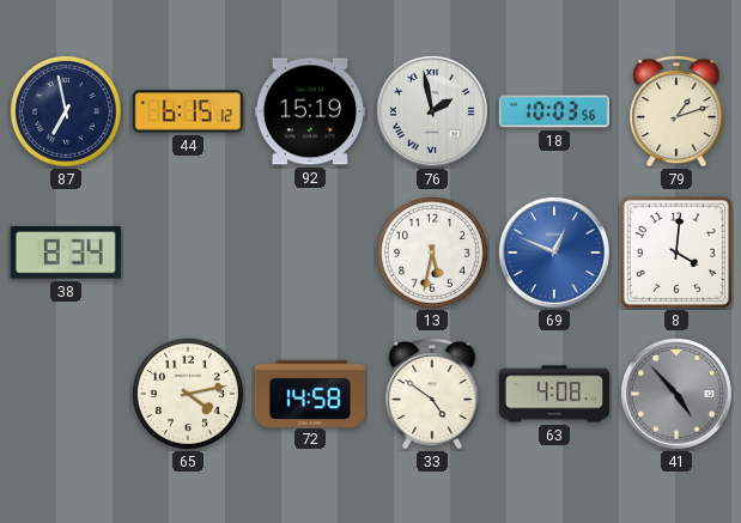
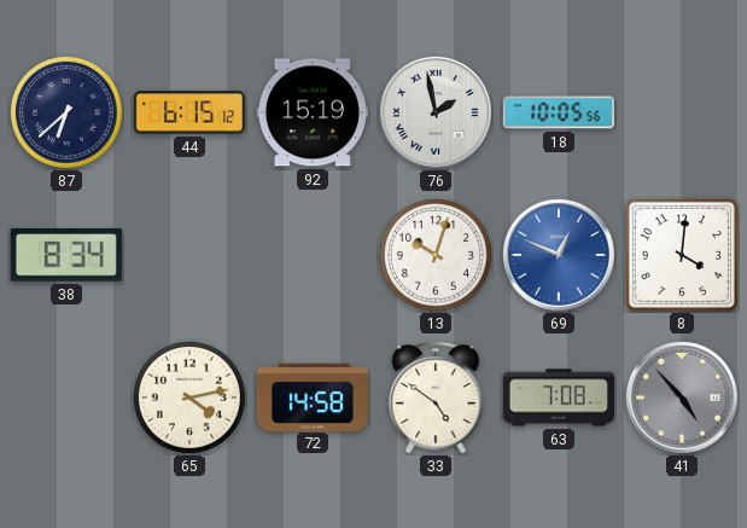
87: 6:58 -> 6:38
18: 10:03 -> 10:05
79: 1:12 -> none
13: 5:32 -> 10:03
63: 4:08 -> 7:08
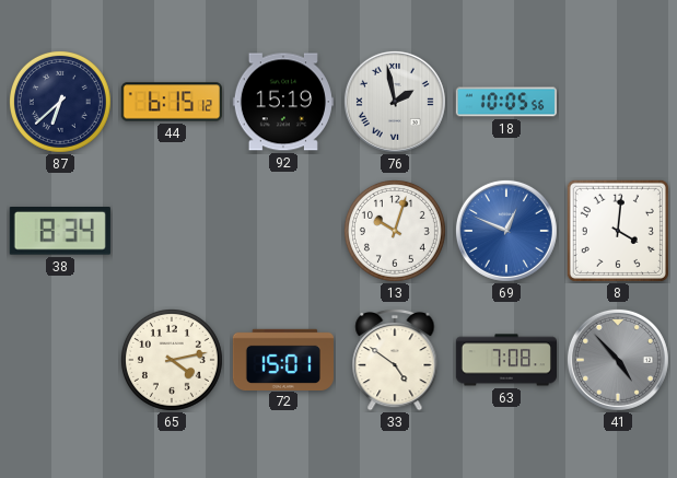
72: 14:58 -> 15:01
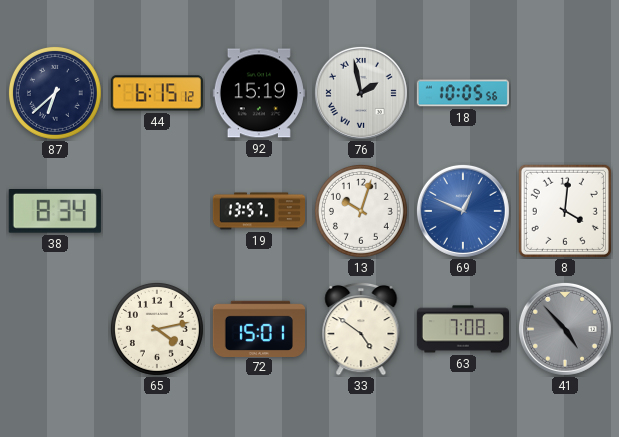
19: none -> 13:57
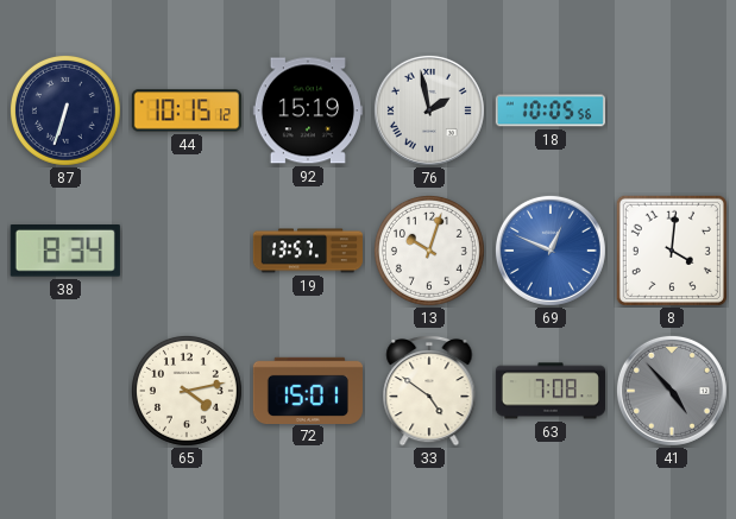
87: 6:38 -> 6:33
44: 6:15 -> 10:15
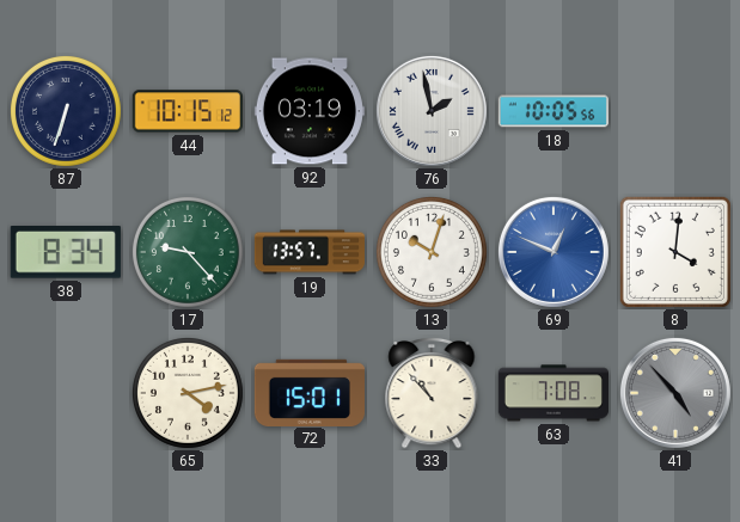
92: 15:19 -> 03:19
17: none -> 9:23
33: 4:51 -> 10:53
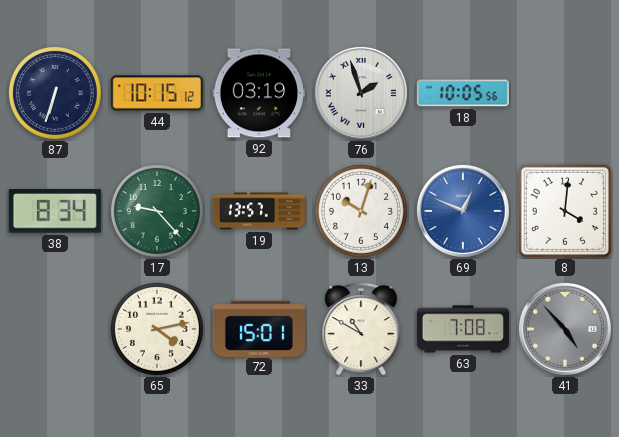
76: 1:58 -> 1:57
33: 10:53 -> 10:50
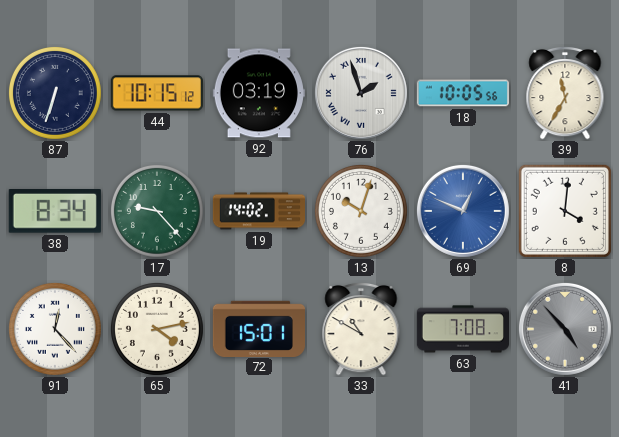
39: none -> 11:35
19: 13:57 -> 14:02
91: none -> 12:23
